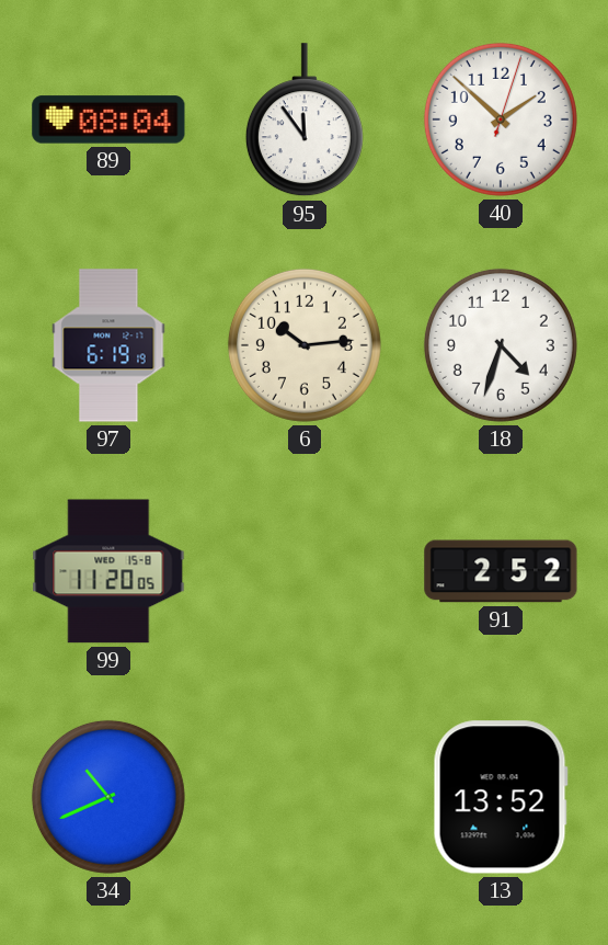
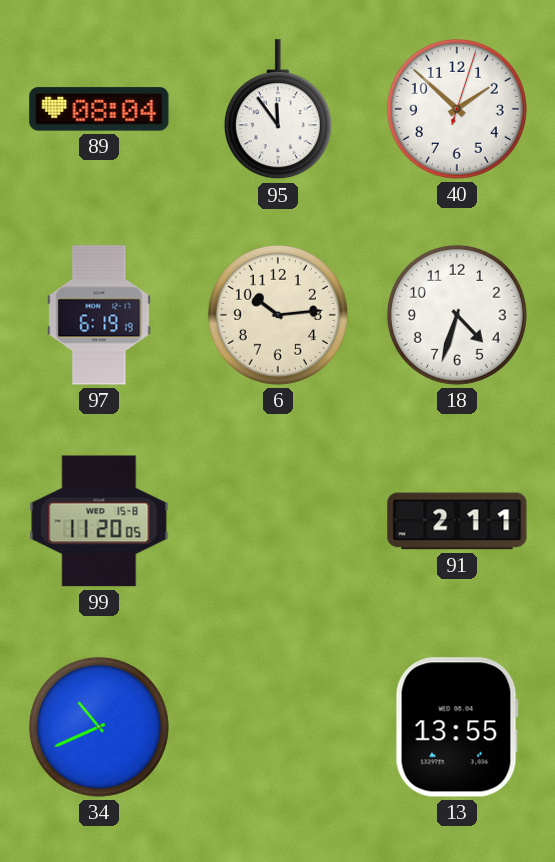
91: 2:52 -> 2:11
13: 13:52 -> 13:55
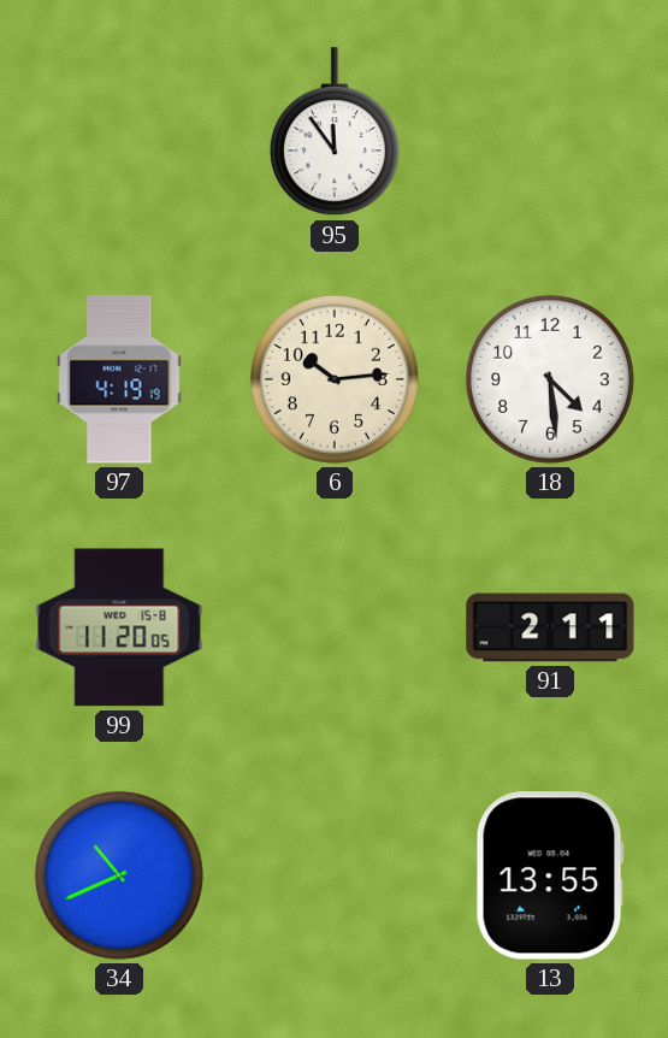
89: 08:04 -> none
40: 1:52 -> none
97: 6:19 -> 4:19
18: 4:33 -> 4:29
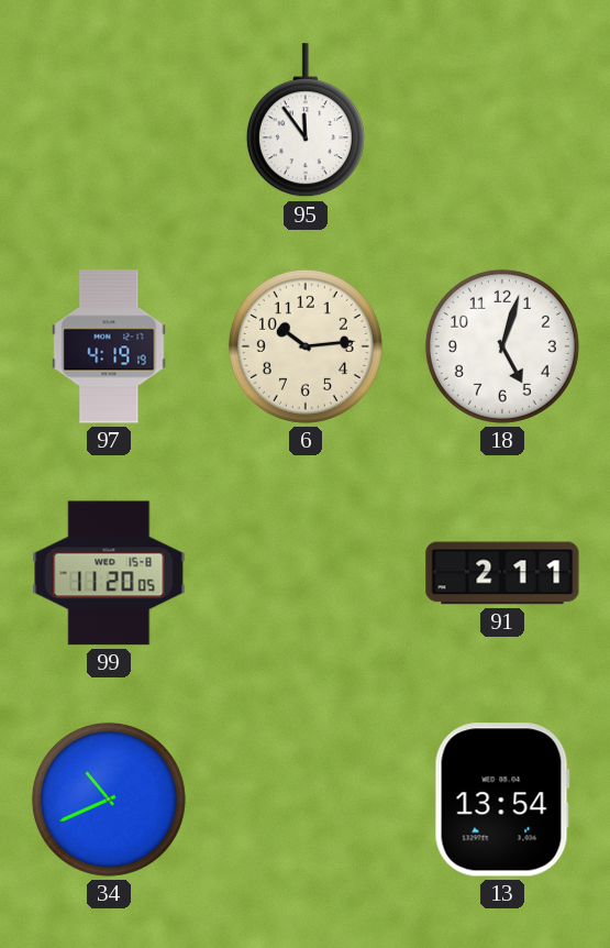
18: 4:29 -> 5:03
13: 13:55 -> 13:54
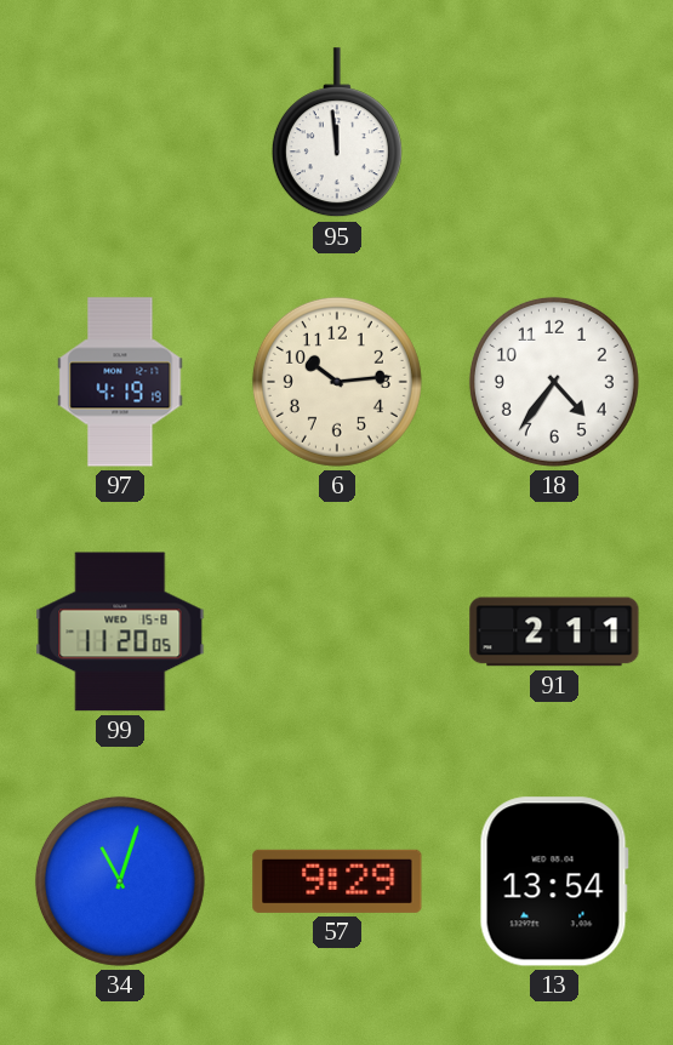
95: 11:54 -> 11:59
18: 5:03 -> 4:36
34: 10:41 -> 11:03
57: none -> 9:29
